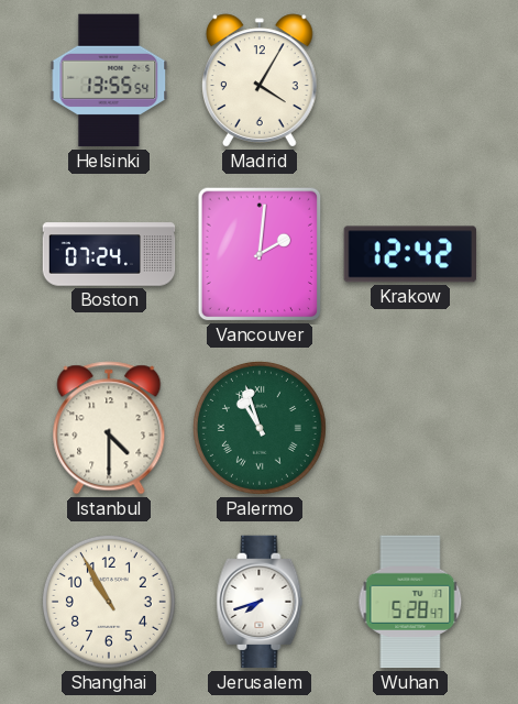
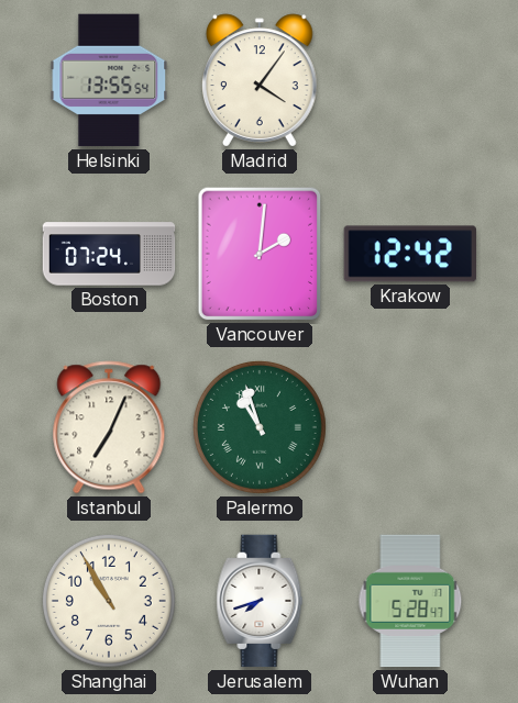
Madrid: 4:05 -> 4:06
Istanbul: 4:30 -> 7:04
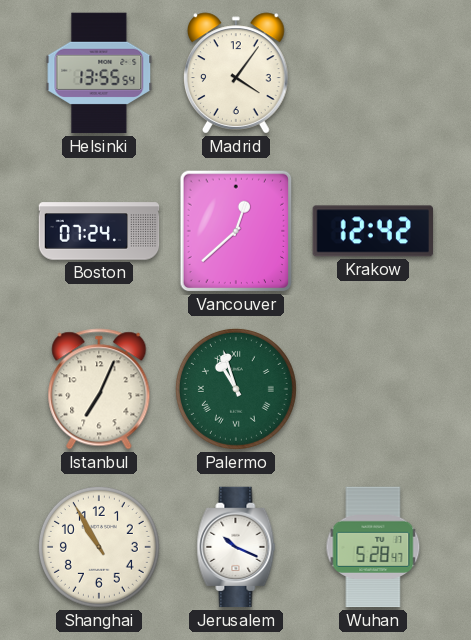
Vancouver: 2:01 -> 12:38
Jerusalem: 7:42 -> 10:19
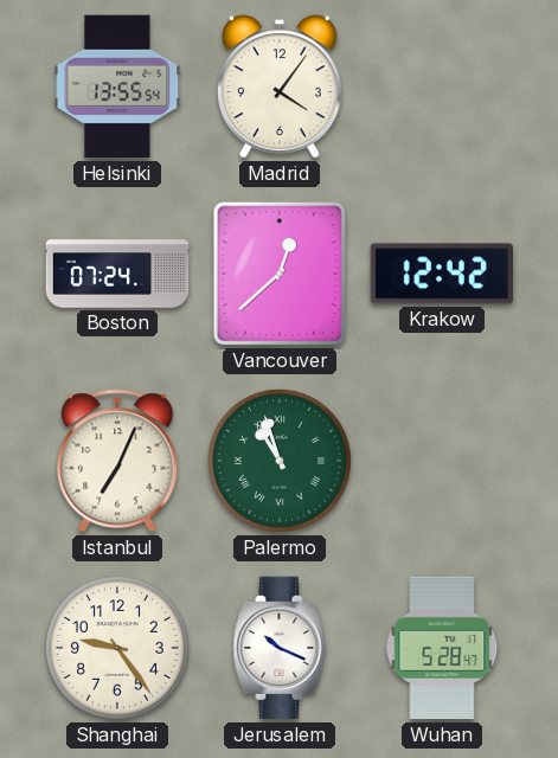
Shanghai: 10:55 -> 9:24
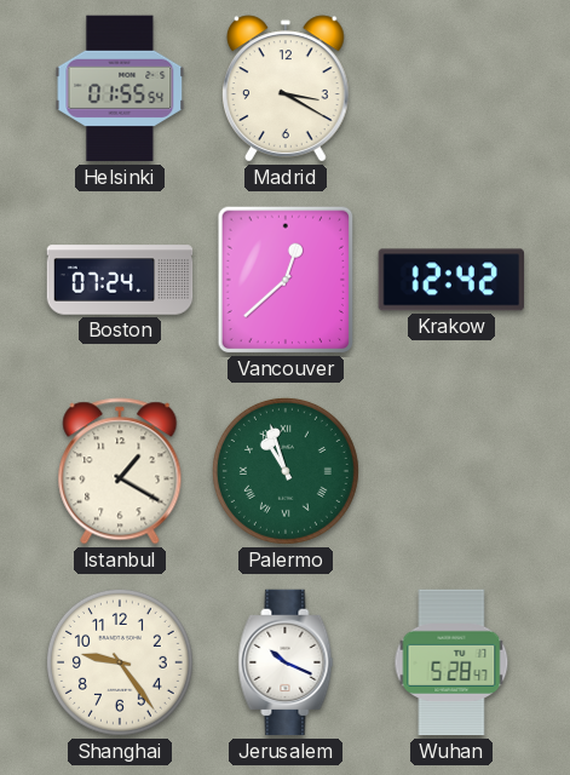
Helsinki: 13:55 -> 01:55
Madrid: 4:06 -> 3:20
Istanbul: 7:04 -> 1:20
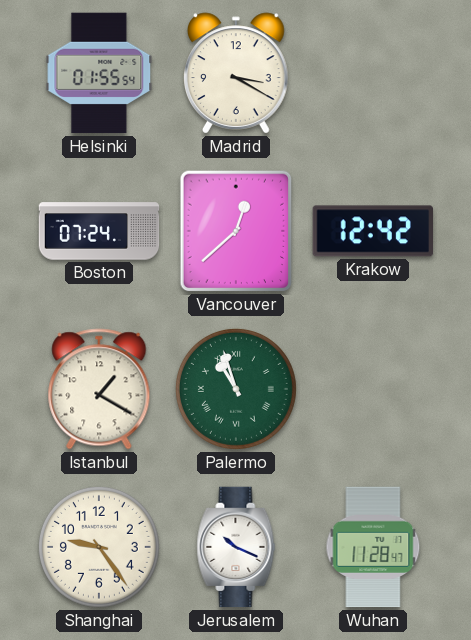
Wuhan: 5:28 -> 11:28
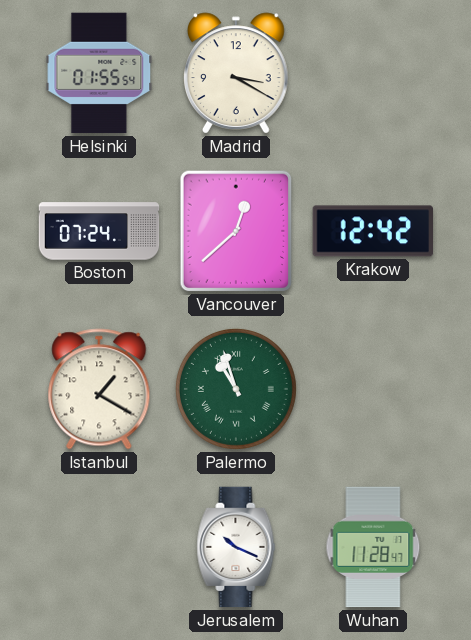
Shanghai: 9:24 -> none
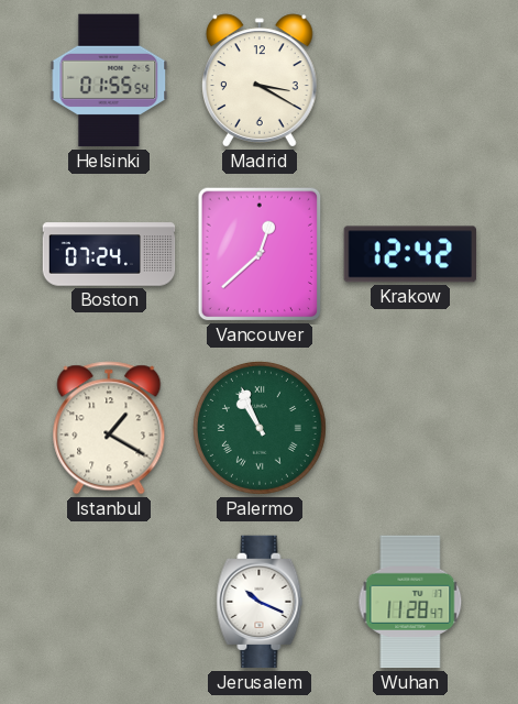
Palermo: 10:57 -> 10:56
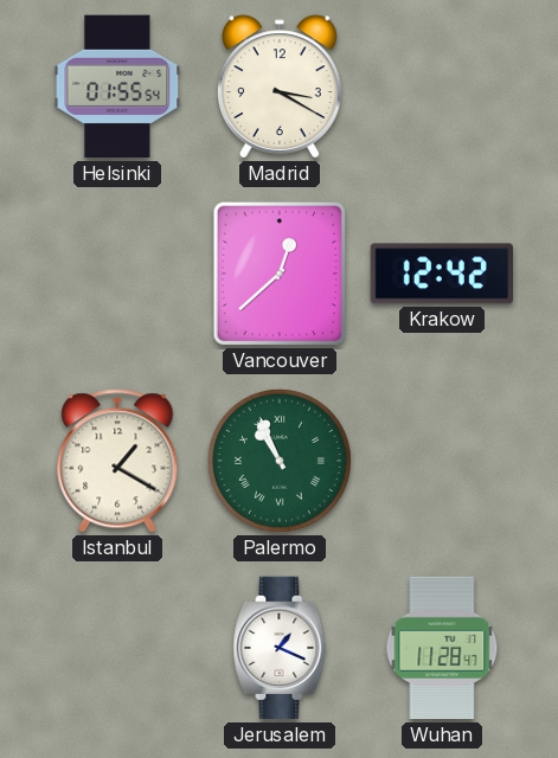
Boston: 07:24 -> none
Jerusalem: 10:19 -> 1:19
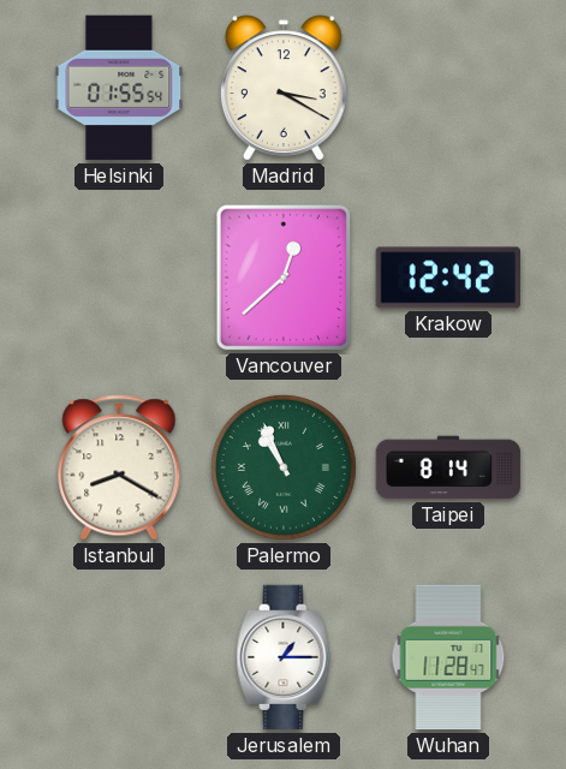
Istanbul: 1:20 -> 8:20
Taipei: none -> 8:14
Jerusalem: 1:19 -> 1:15
